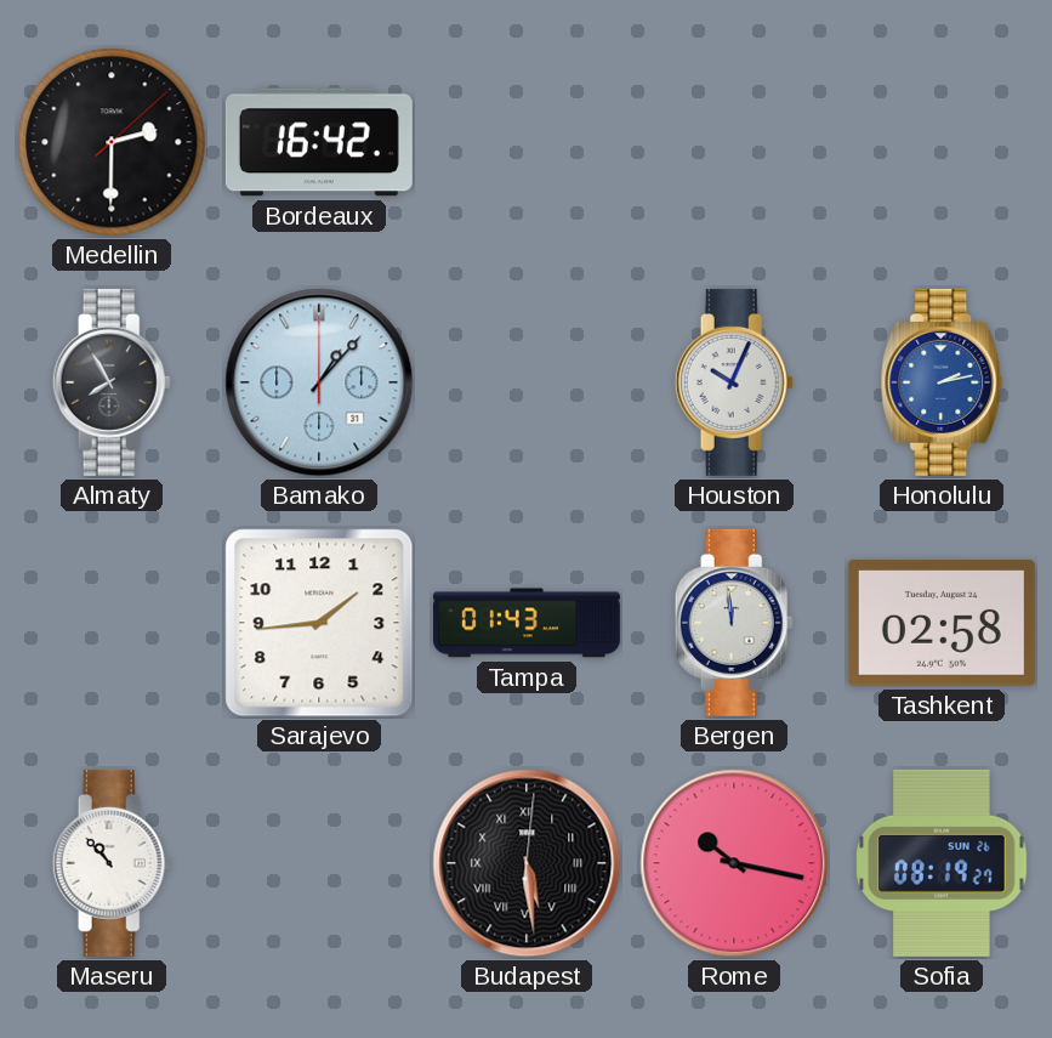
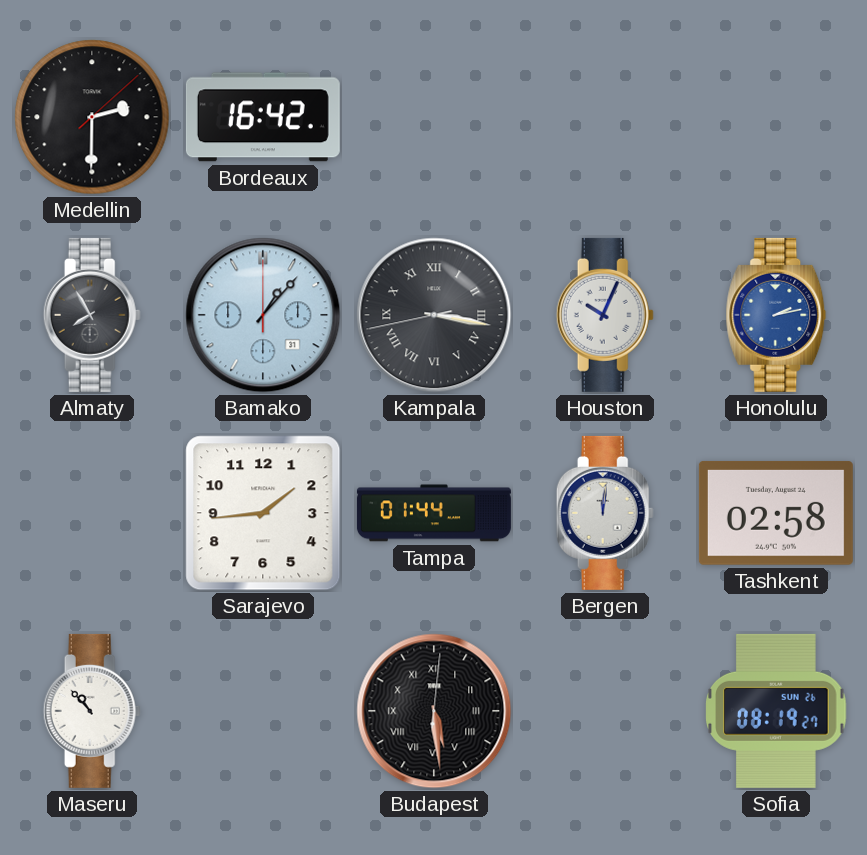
Kampala: none -> 3:16
Tampa: 01:43 -> 01:44
Bergen: 11:59 -> 12:01
Rome: 10:17 -> none
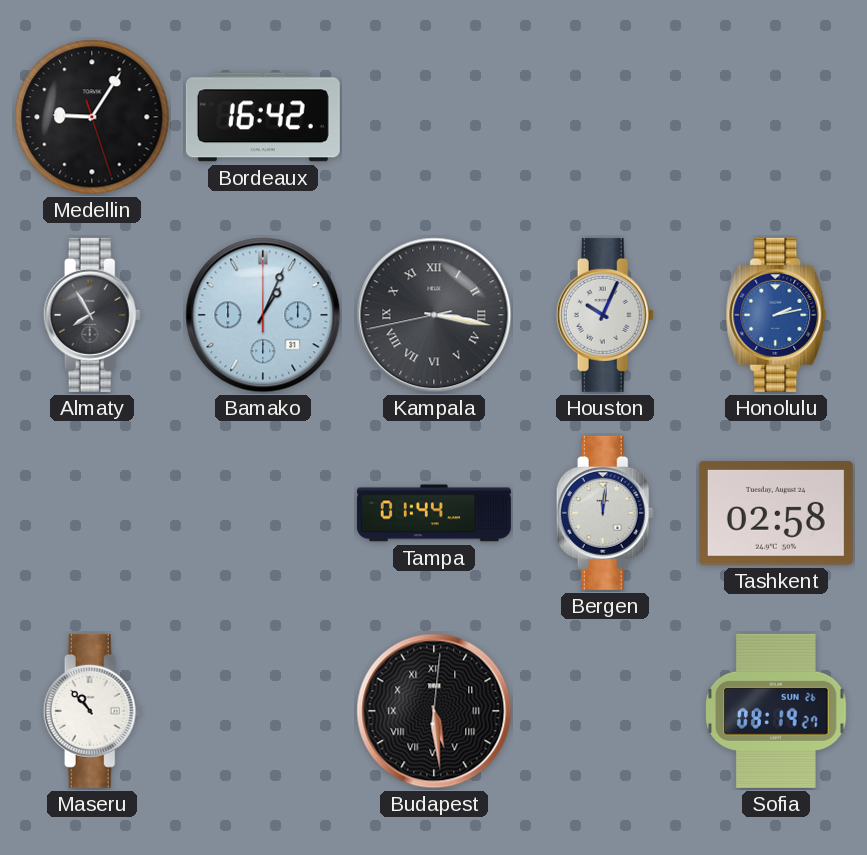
Medellin: 2:30 -> 9:05
Bamako: 1:07 -> 1:04
Sarajevo: 1:44 -> none
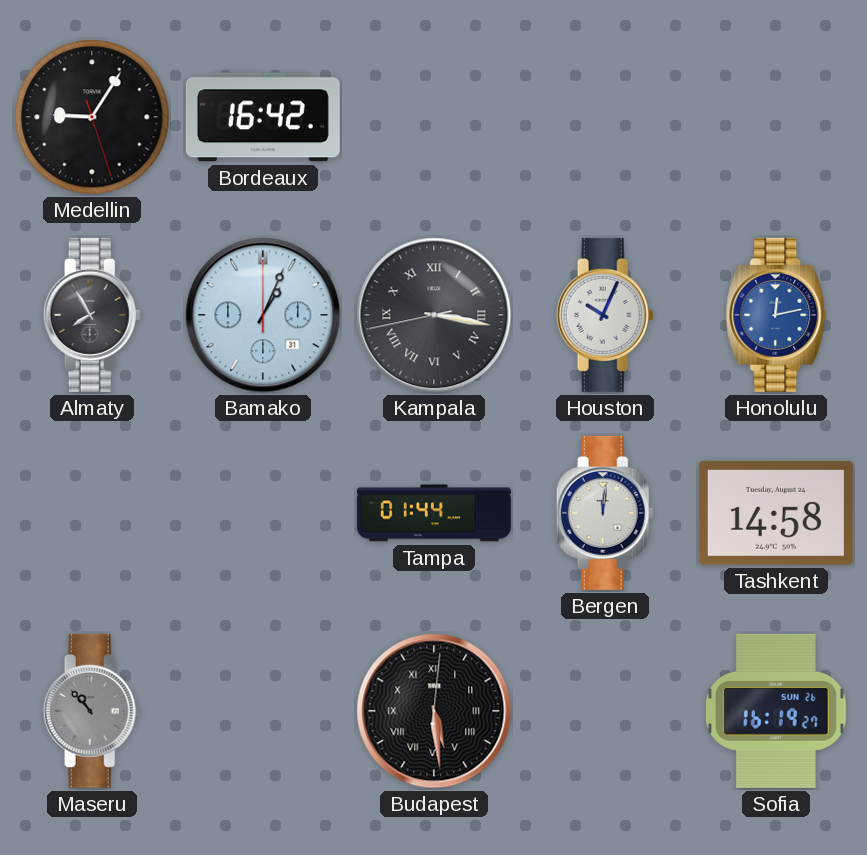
Honolulu: 2:13 -> 12:13
Tashkent: 02:58 -> 14:58
Maseru dial: white -> grey
Sofia: 08:19 -> 16:19
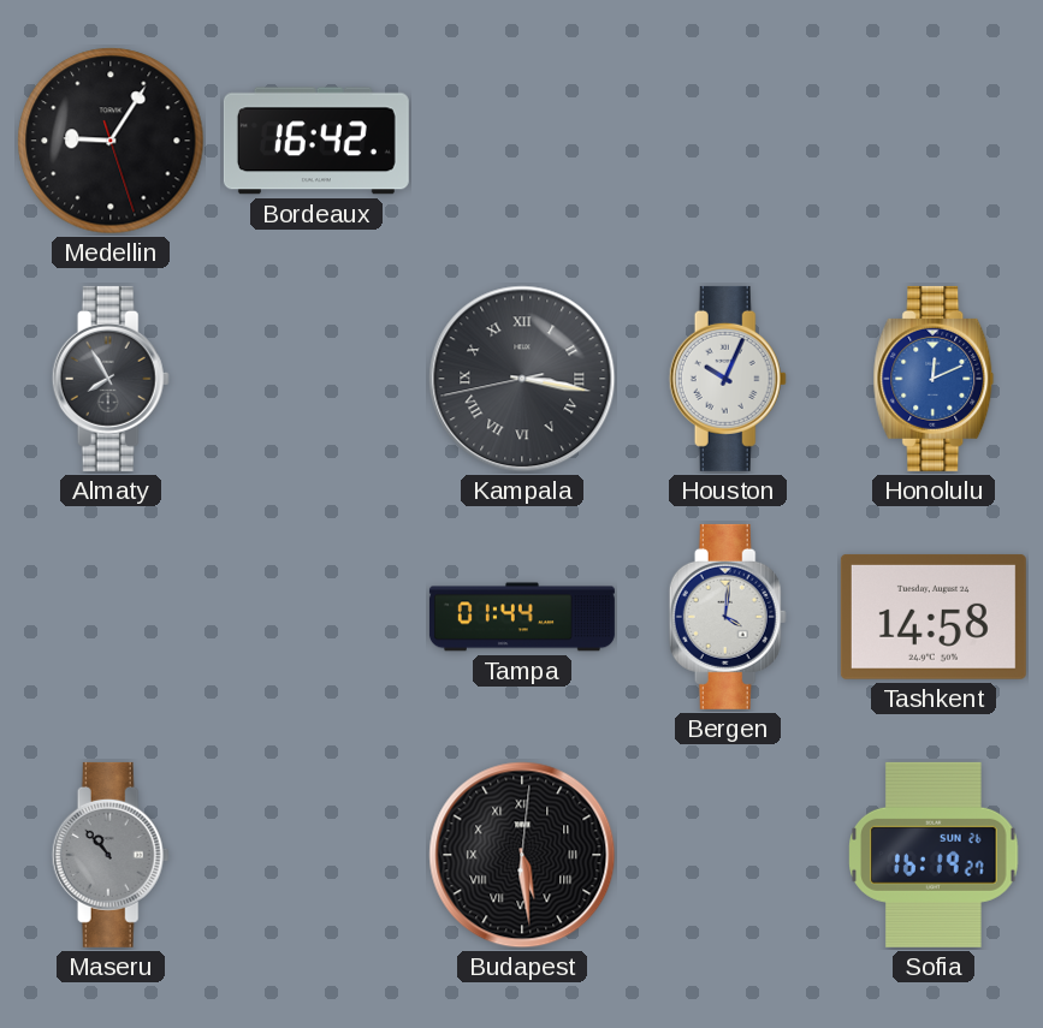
Bamako: 1:04 -> none
Honolulu: 12:13 -> 12:11
Bergen: 12:01 -> 4:01
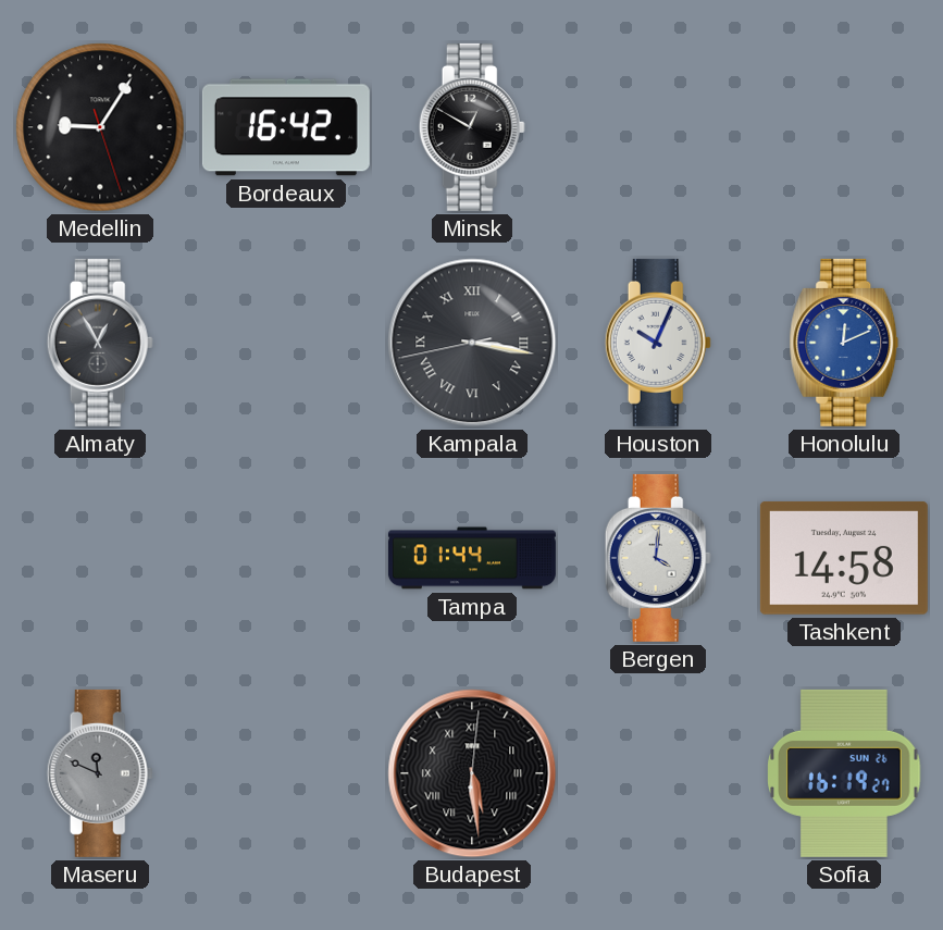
Minsk: none -> 12:50
Almaty: 7:55 -> 12:55
Maseru: 10:53 -> 11:49
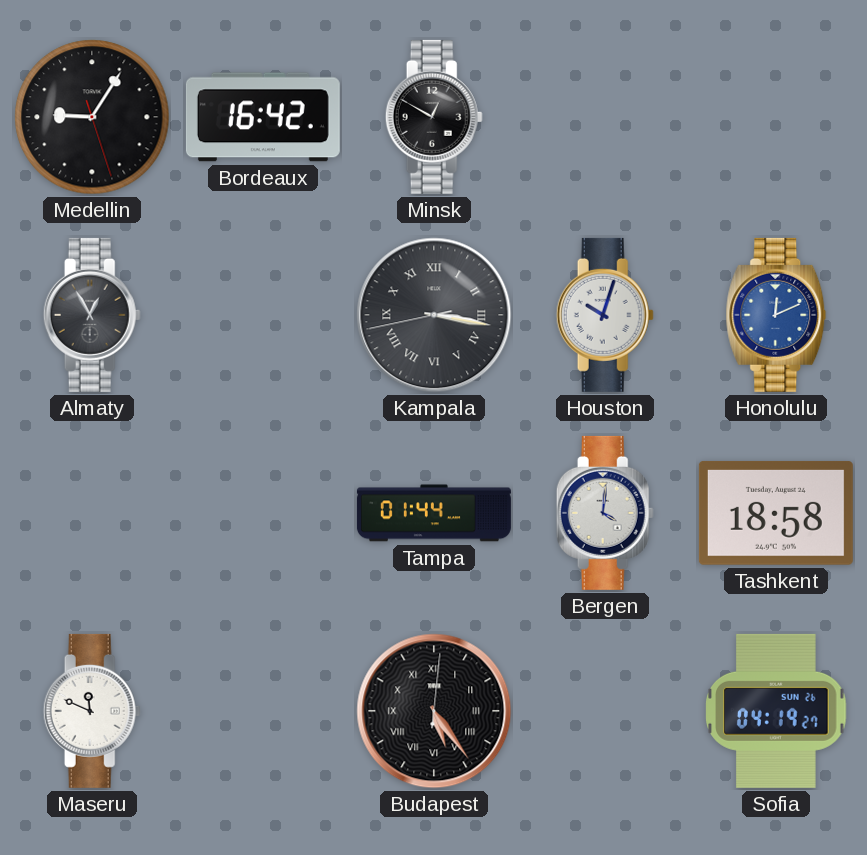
Houston: 10:04 -> 10:03
Tashkent: 14:58 -> 18:58
Maseru dial: grey -> white
Budapest: 5:29 -> 5:24
Sofia: 16:19 -> 04:19
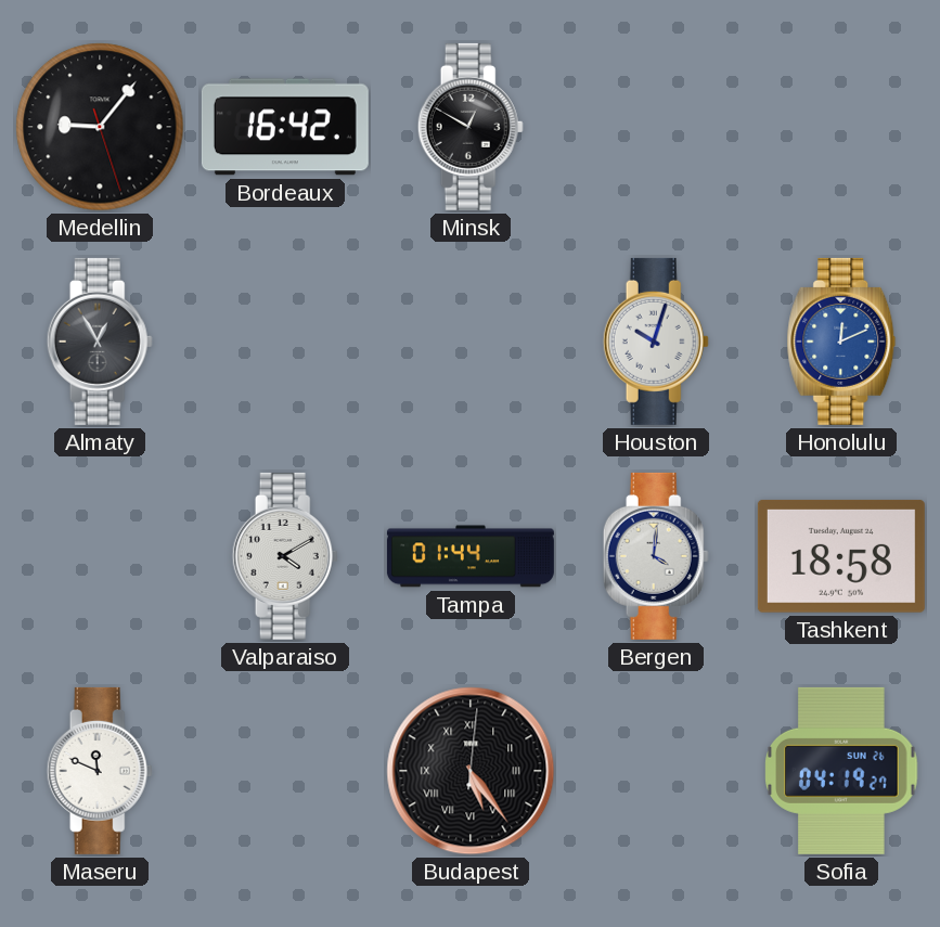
Medellin: 9:05 -> 9:06
Kampala: 3:16 -> none
Valparaiso: none -> 4:10
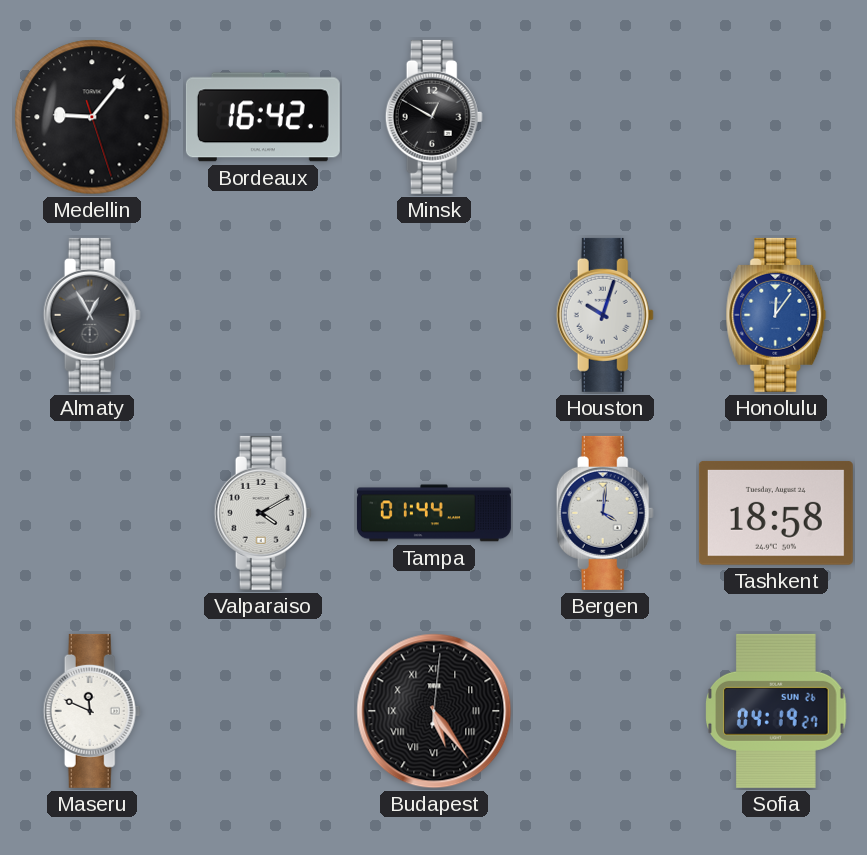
Honolulu: 12:11 -> 12:06
